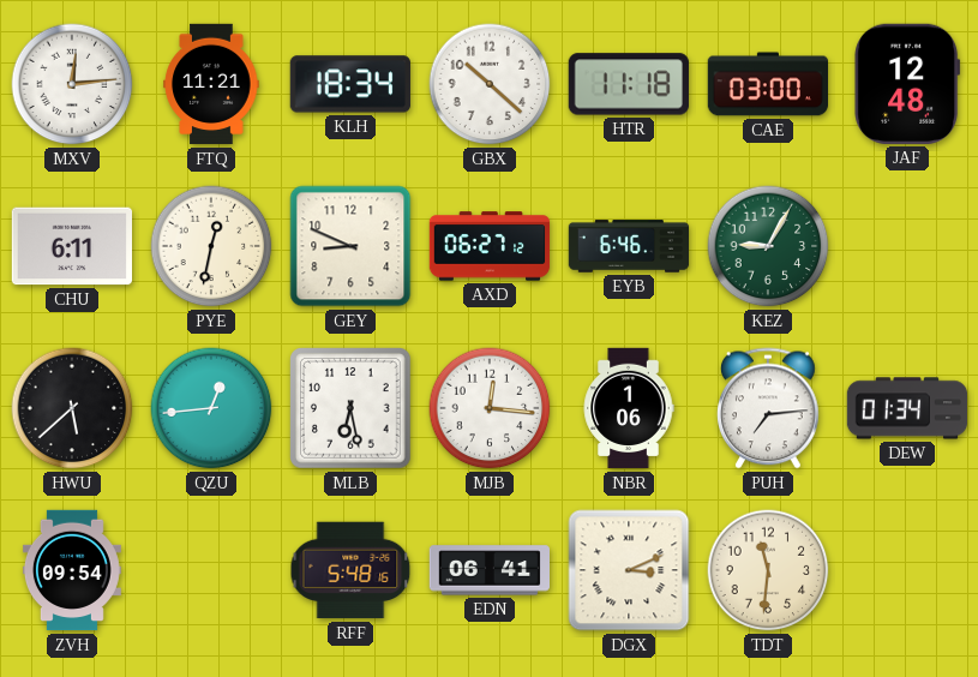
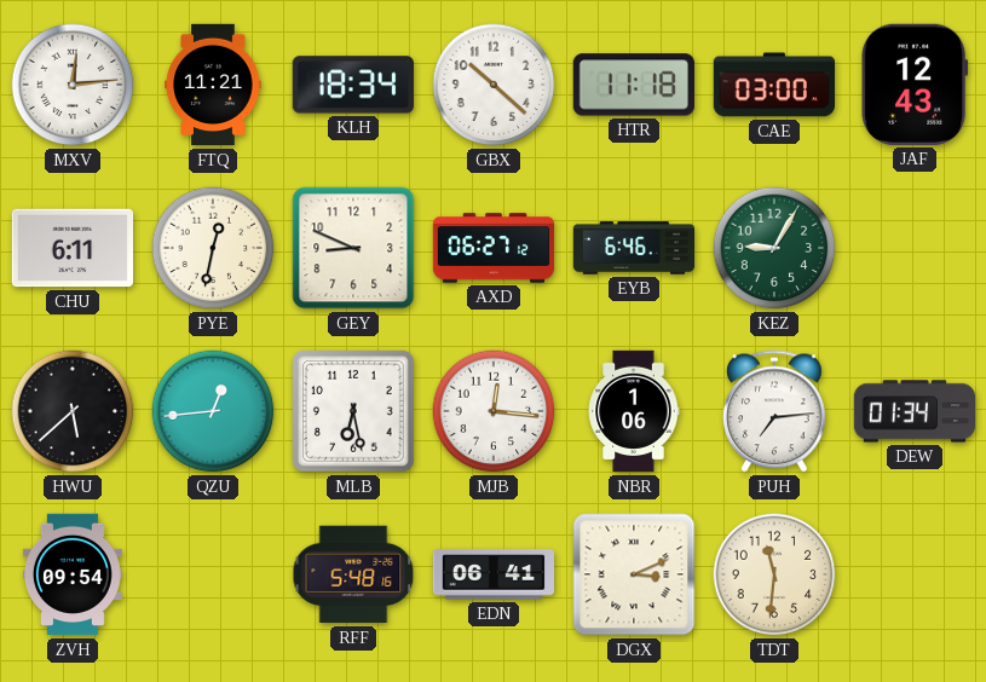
JAF: 12:48 -> 12:43
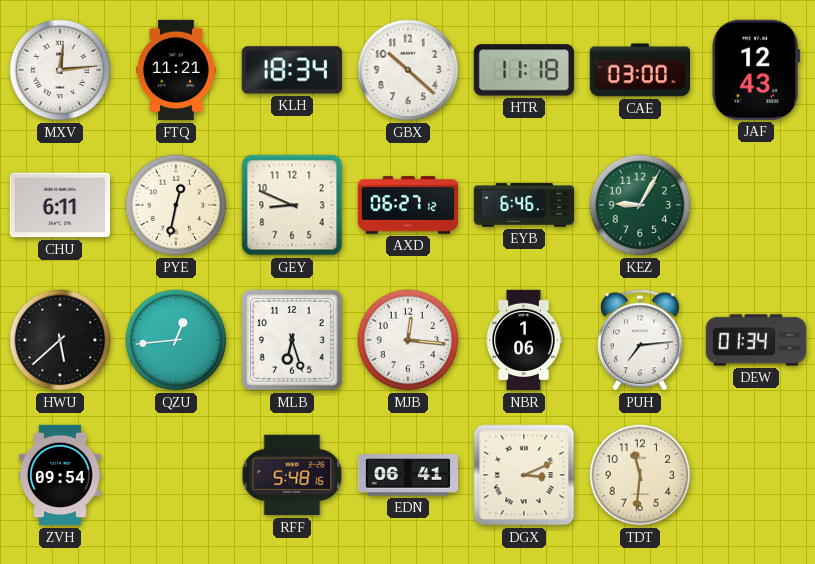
MLB: 6:28 -> 6:27
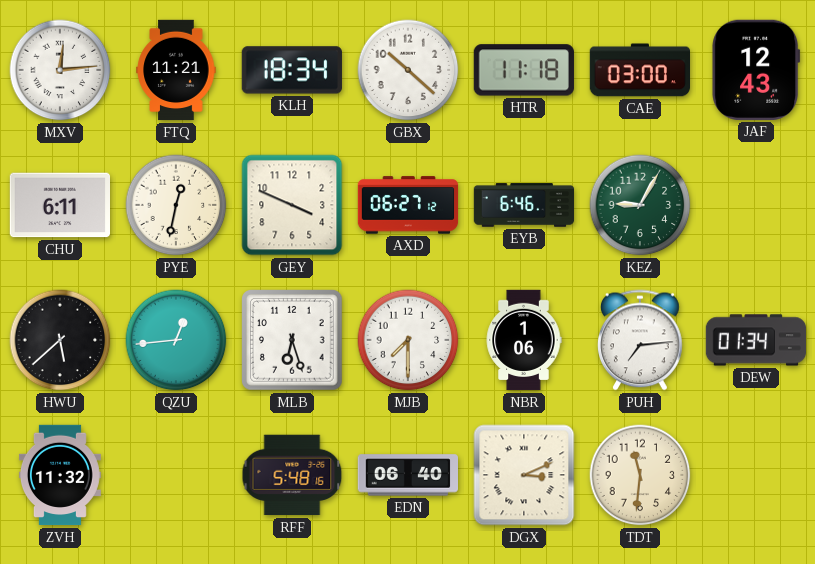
GEY: 8:49 -> 3:49
MJB: 12:16 -> 7:30
ZVH: 09:54 -> 11:32
EDN: 06:41 -> 06:40
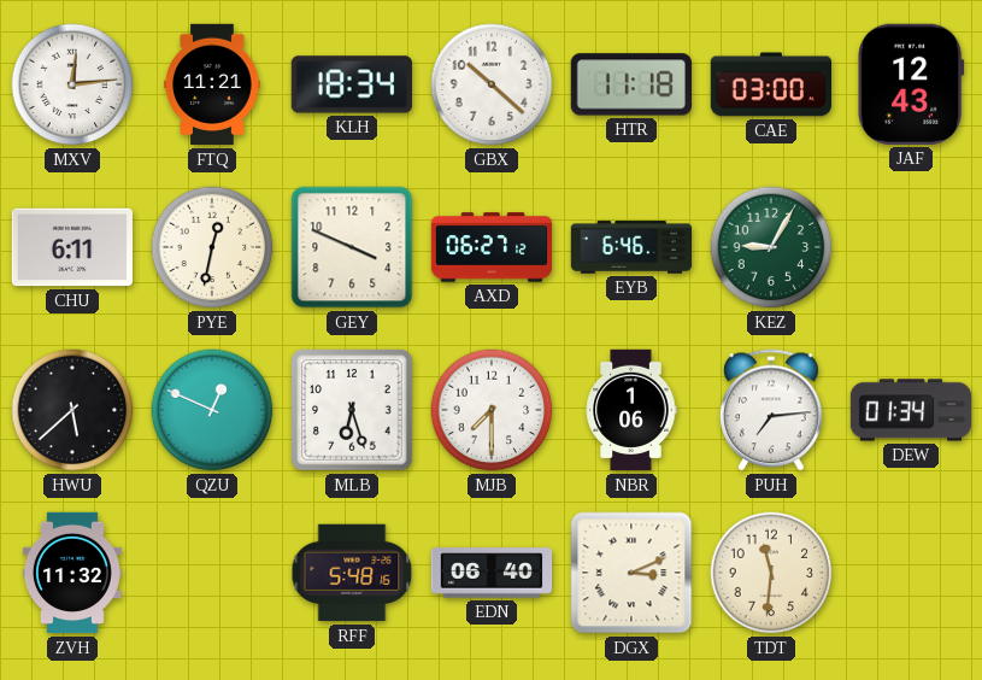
QZU: 12:44 -> 12:49
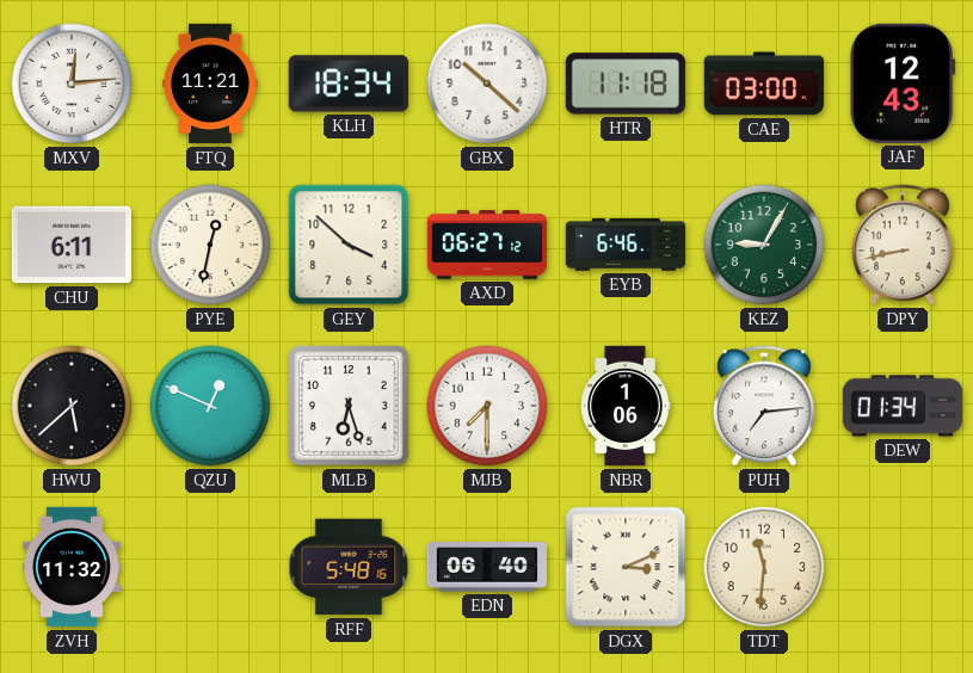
GEY: 3:49 -> 3:52
DPY: none -> 8:43
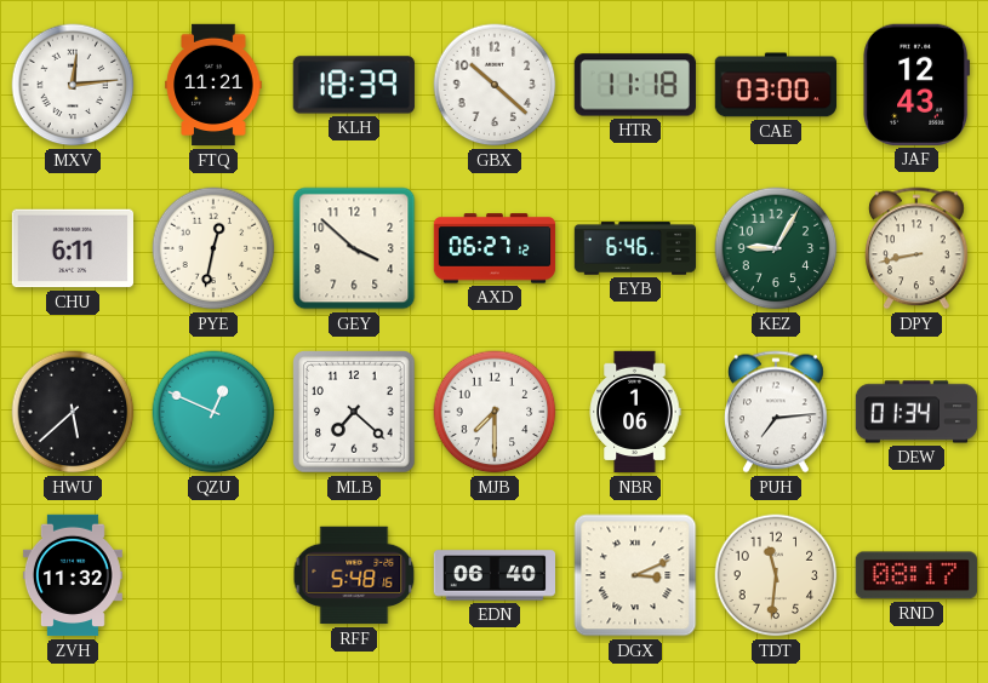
KLH: 18:34 -> 18:39
MLB: 6:27 -> 7:22
RND: none -> 08:17
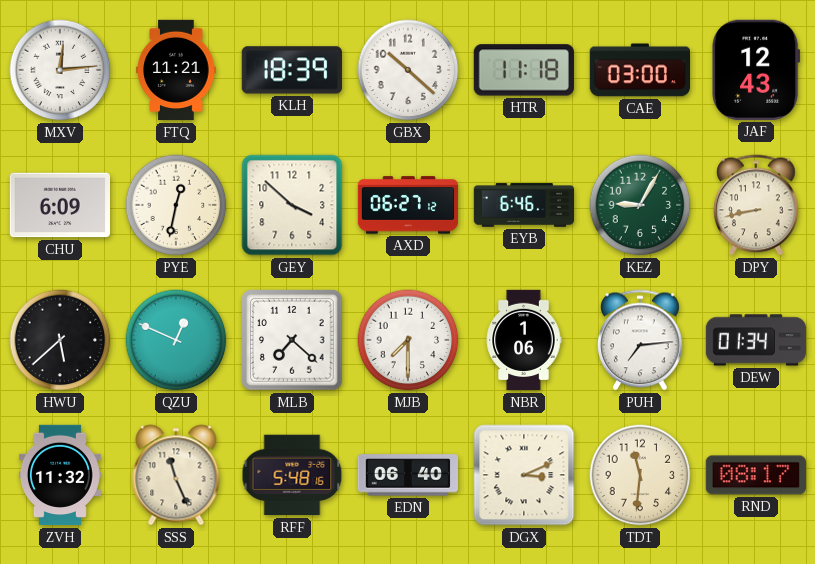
CHU: 6:11 -> 6:09
SSS: none -> 11:26
